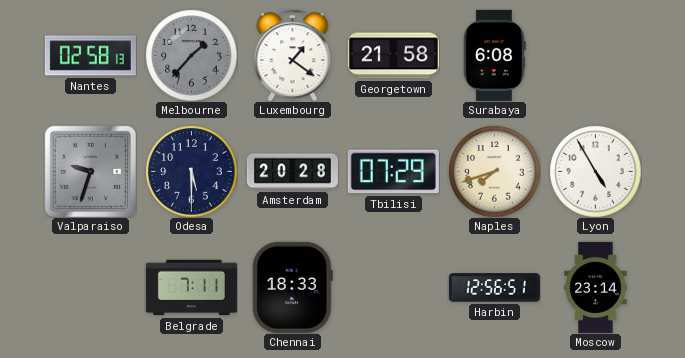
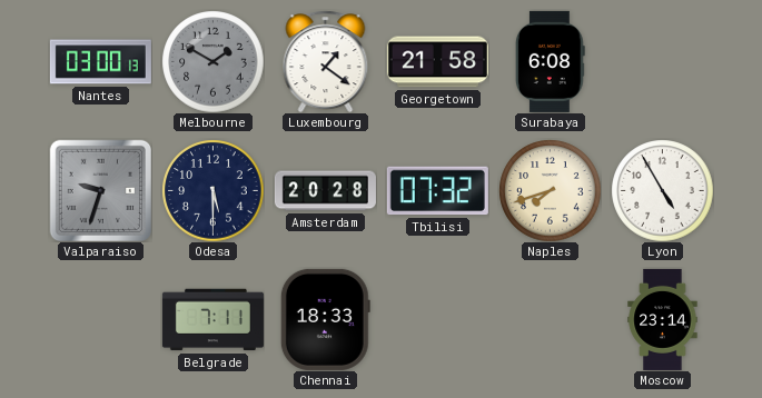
Nantes: 02:58 -> 03:00
Melbourne: 1:37 -> 1:50
Tbilisi: 07:29 -> 07:32
Harbin: 12:56 -> none
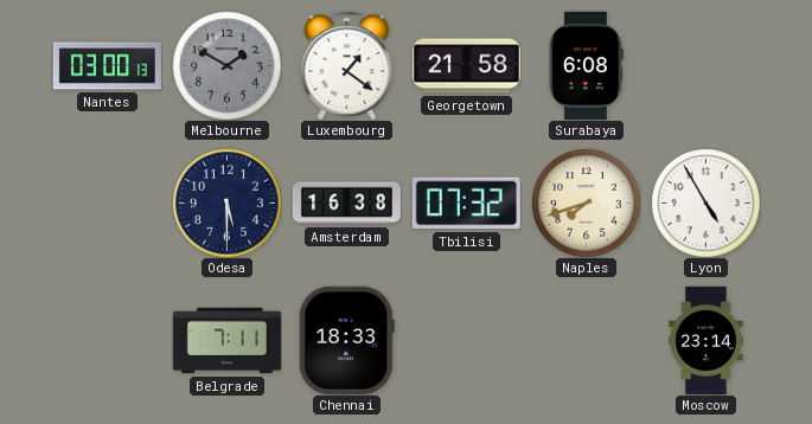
Valparaiso: 9:33 -> none
Amsterdam: 20:28 -> 16:38
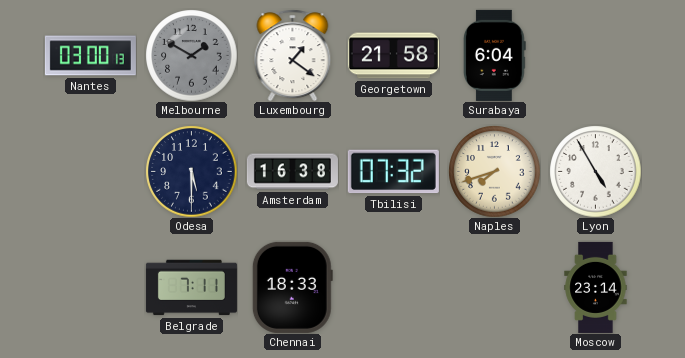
Surabaya: 6:08 -> 6:04
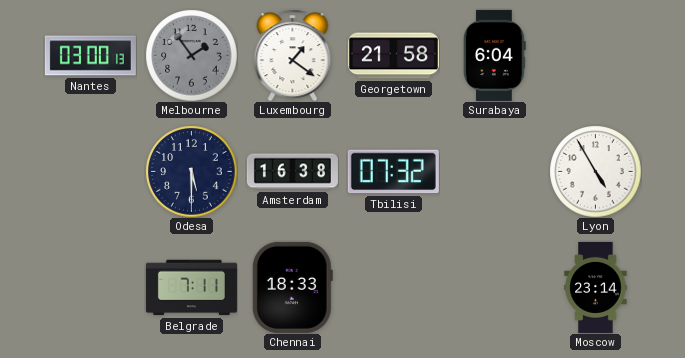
Melbourne: 1:50 -> 1:54
Naples: 7:42 -> none
